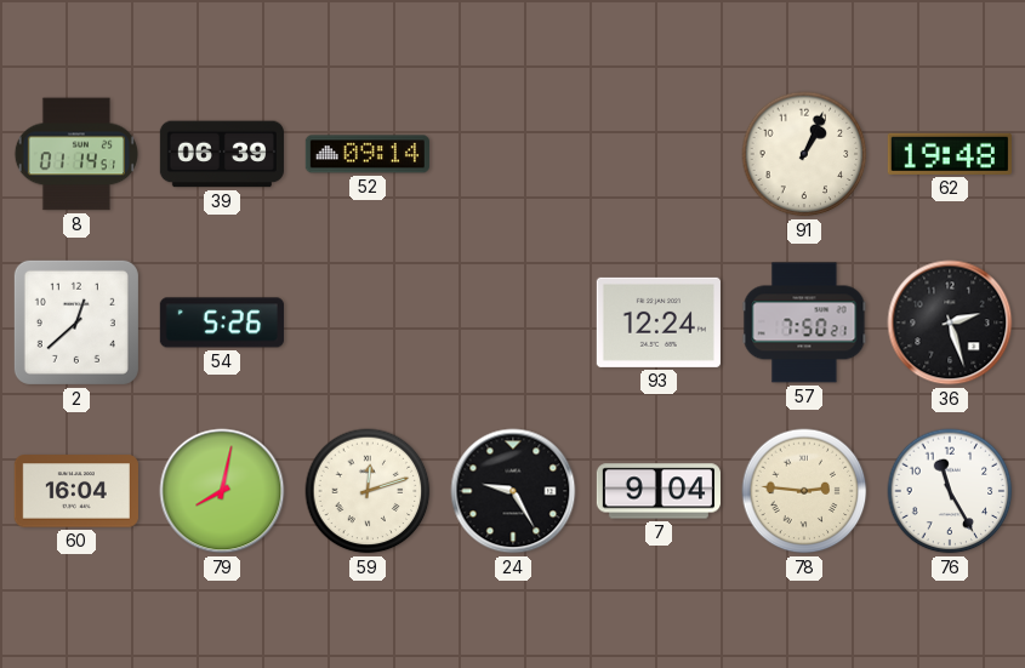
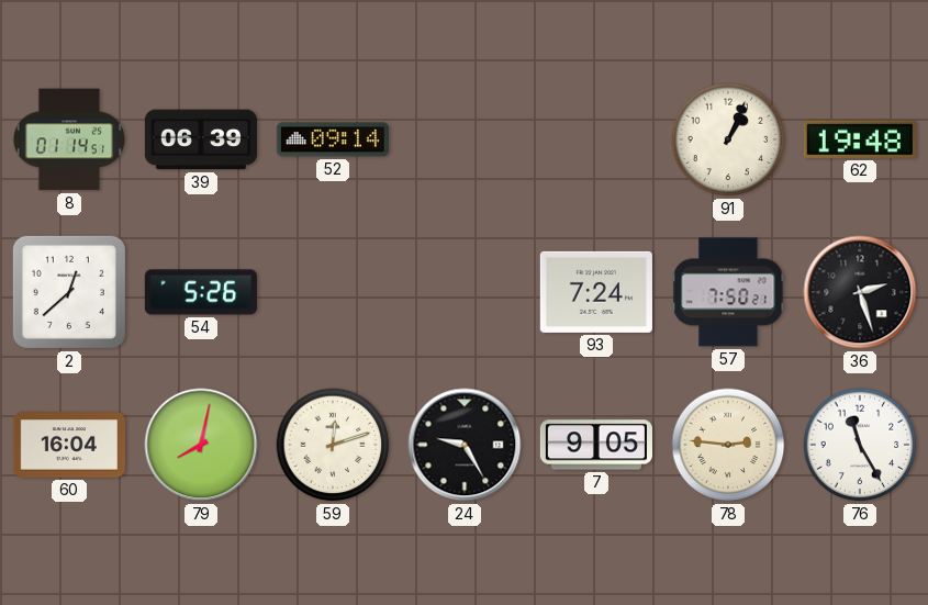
93: 12:24 -> 7:24
7: 9:04 -> 9:05
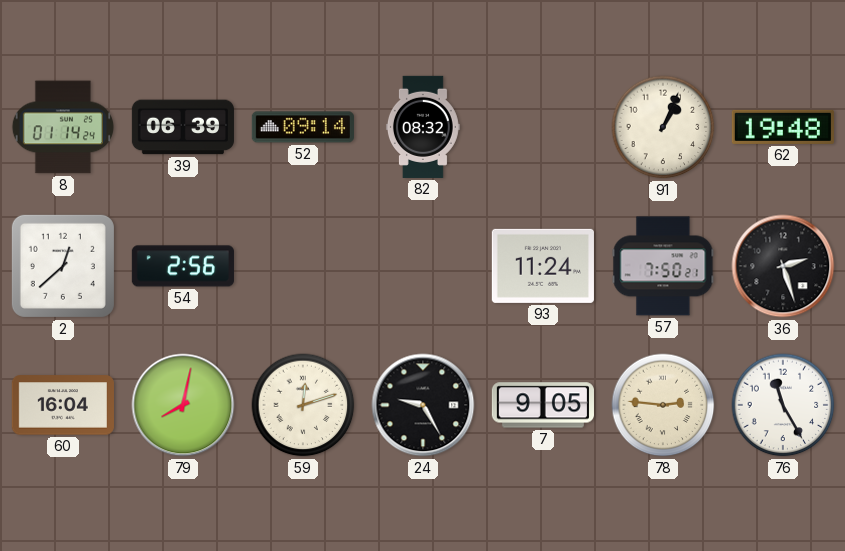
8: 01:14:51 -> 01:14:24
82: none -> 08:32
54: 5:26 -> 2:56
93: 7:24 -> 11:24
